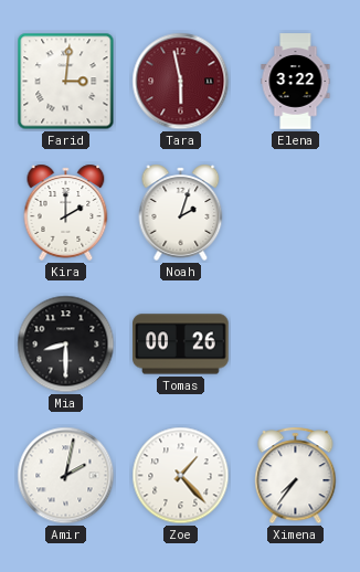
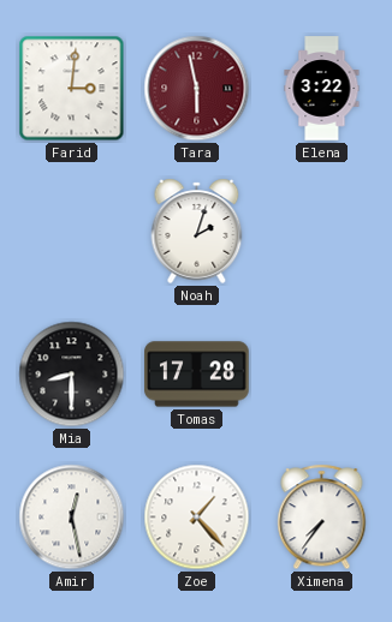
Kira: 2:00 -> none
Tomas: 00:26 -> 17:28
Amir: 2:02 -> 12:28
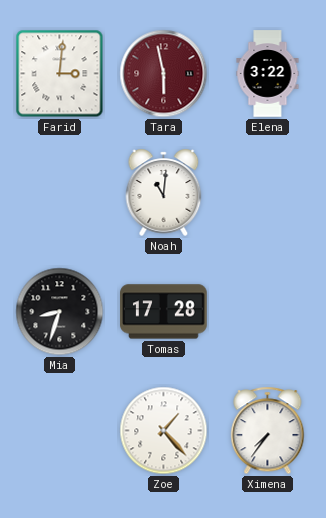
Noah: 2:03 -> 11:01
Mia: 8:30 -> 8:33
Amir: 12:28 -> none
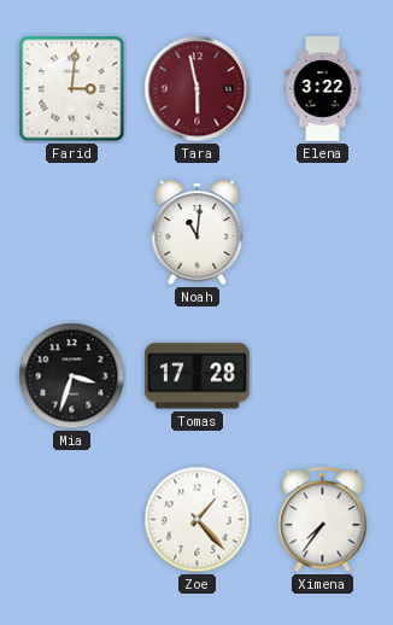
Mia: 8:33 -> 3:33
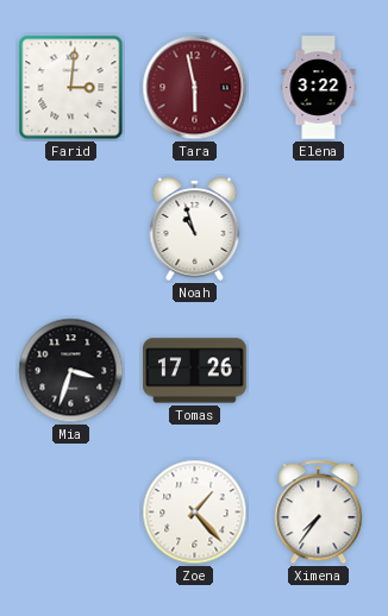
Noah: 11:01 -> 10:57
Tomas: 17:28 -> 17:26
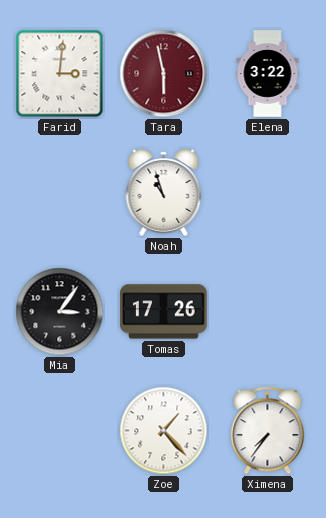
Mia: 3:33 -> 3:06
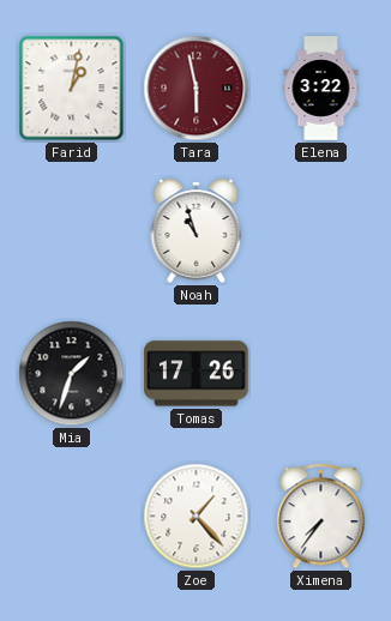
Farid: 3:01 -> 1:02
Mia: 3:06 -> 1:33
